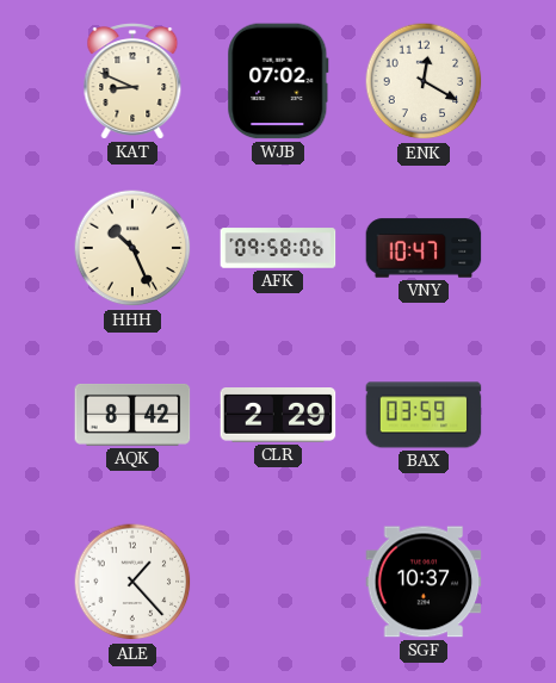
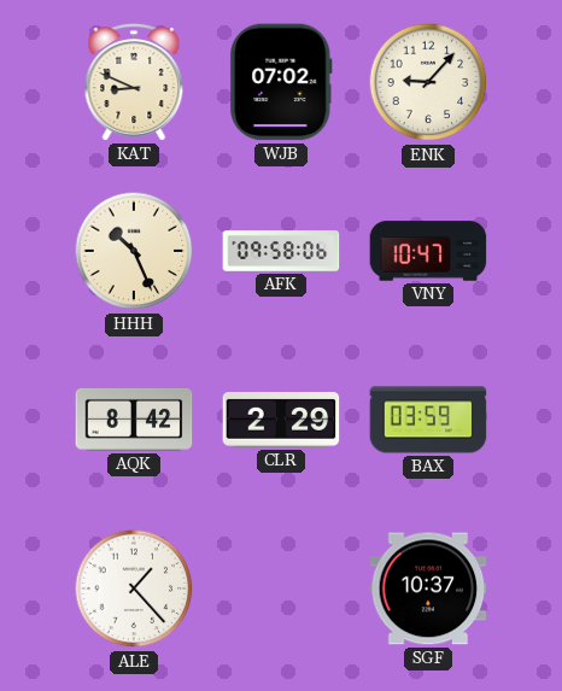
ENK: 12:20 -> 9:07
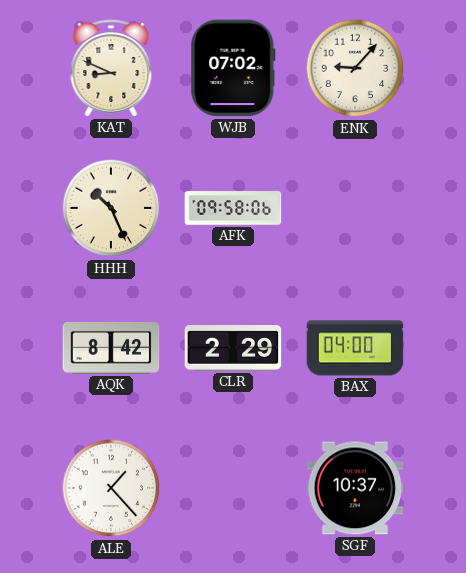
VNY: 10:47 -> none
BAX: 03:59 -> 04:00
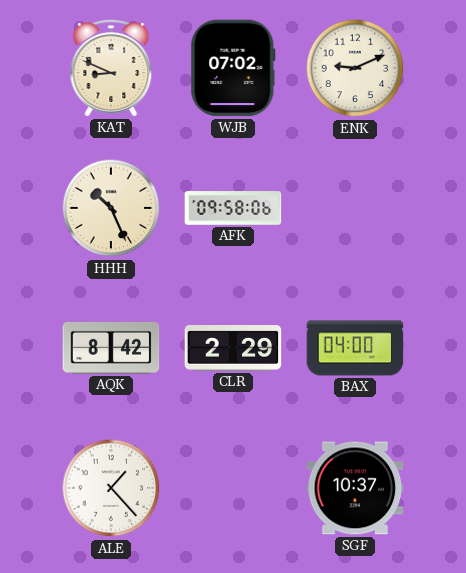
ENK: 9:07 -> 9:11
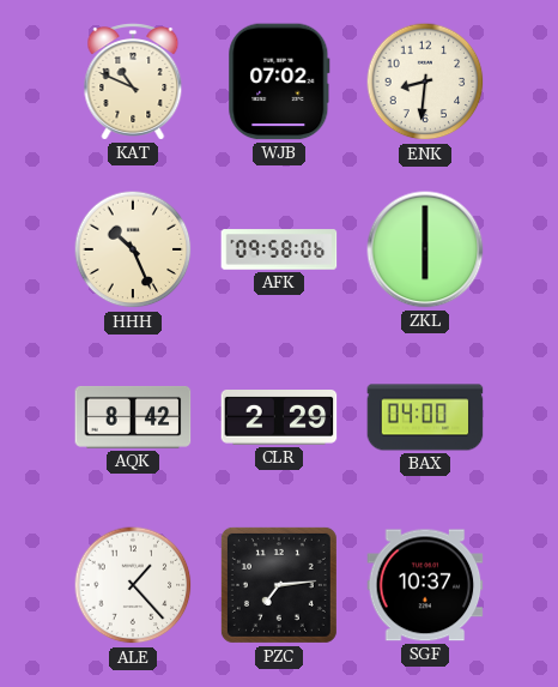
KAT: 8:49 -> 10:49
ENK: 9:11 -> 8:31
ZKL: none -> 6:00
PZC: none -> 7:14
